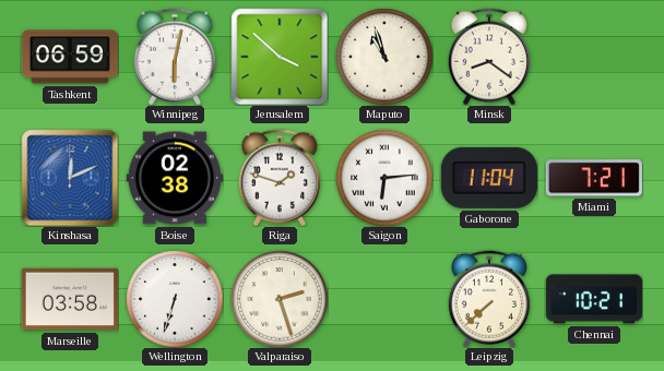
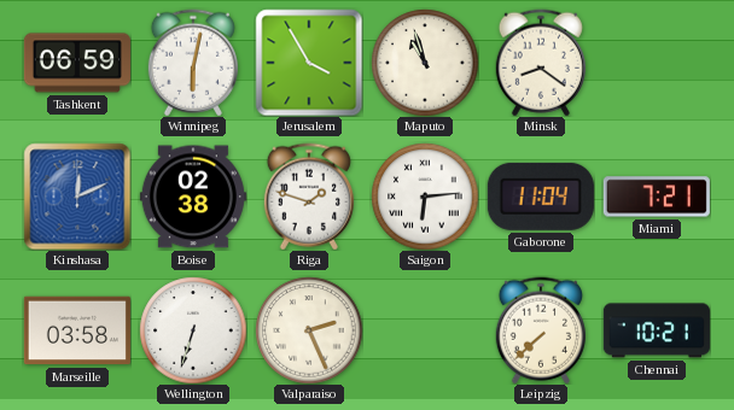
Jerusalem: 3:52 -> 3:55
Valparaiso: 2:27 -> 2:26
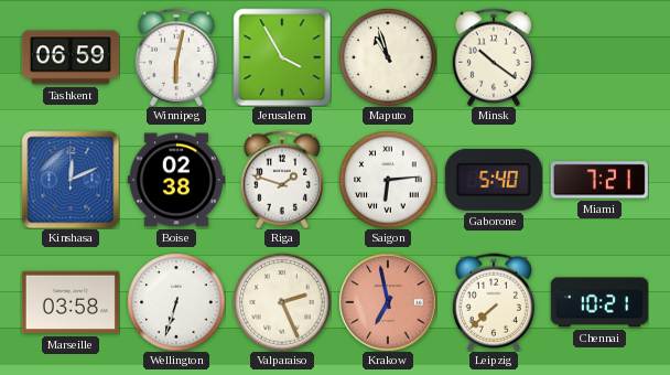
Minsk: 8:21 -> 10:21
Gaborone: 11:04 -> 5:40
Krakow: none -> 6:58
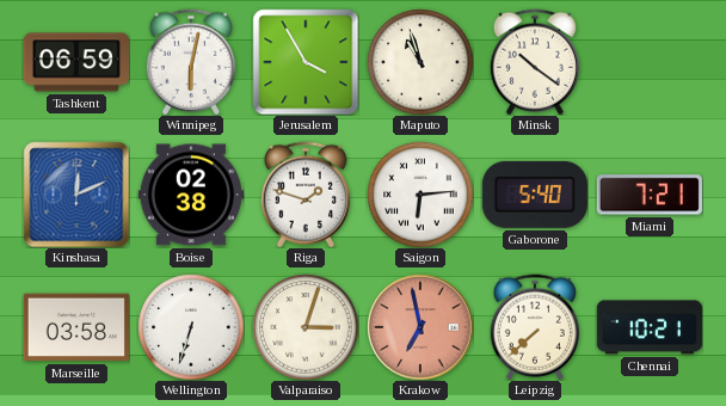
Valparaiso: 2:26 -> 3:03
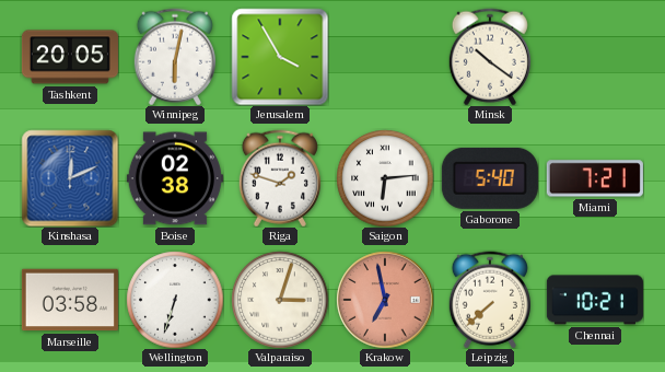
Tashkent: 06:59 -> 20:05
Maputo: 10:57 -> none
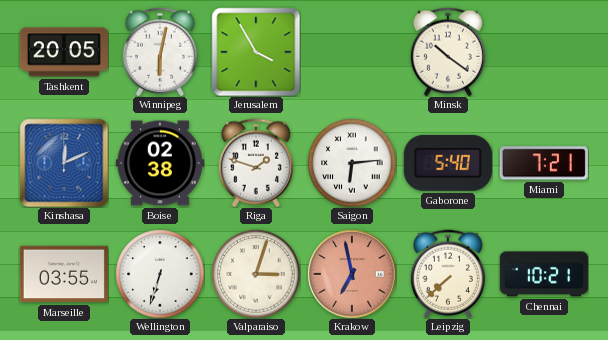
Marseille: 03:58 -> 03:55
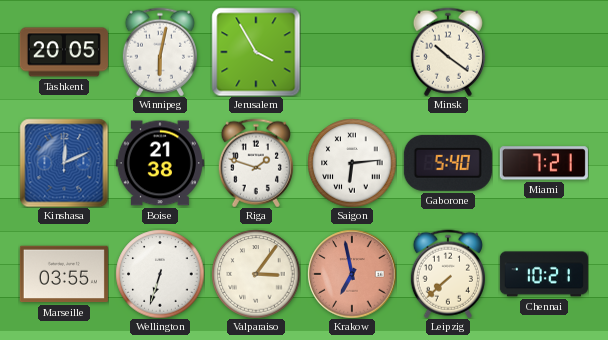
Boise: 02:38 -> 21:38
Valparaiso: 3:03 -> 3:06
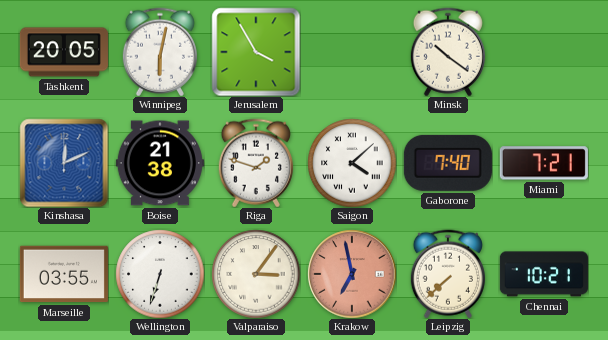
Saigon: 6:14 -> 4:08
Gaborone: 5:40 -> 7:40
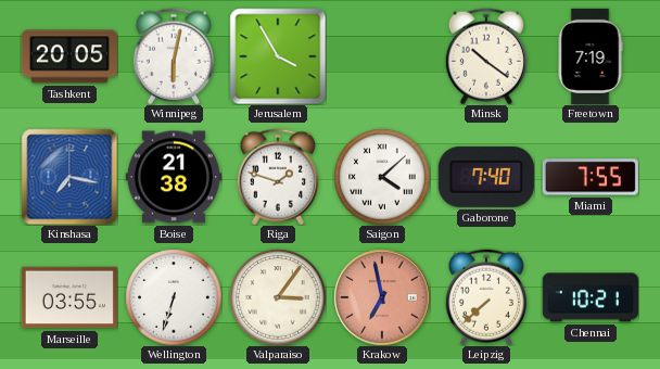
Freetown: none -> 7:19
Kinshasa: 12:11 -> 7:17
Miami: 7:21 -> 7:55
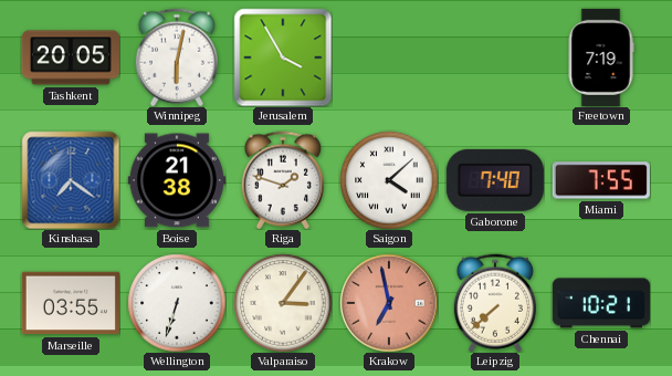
Minsk: 10:21 -> none
Kinshasa: 7:17 -> 7:21
